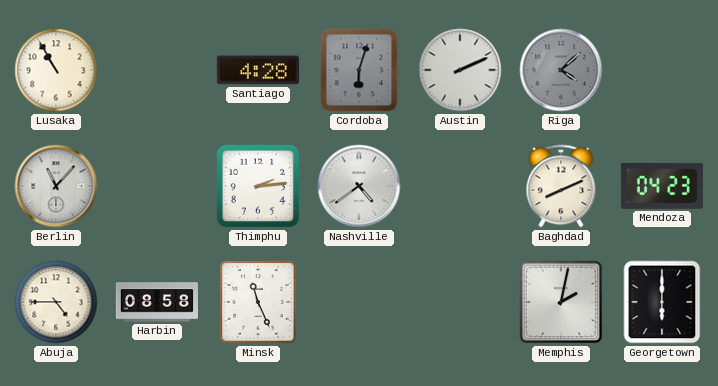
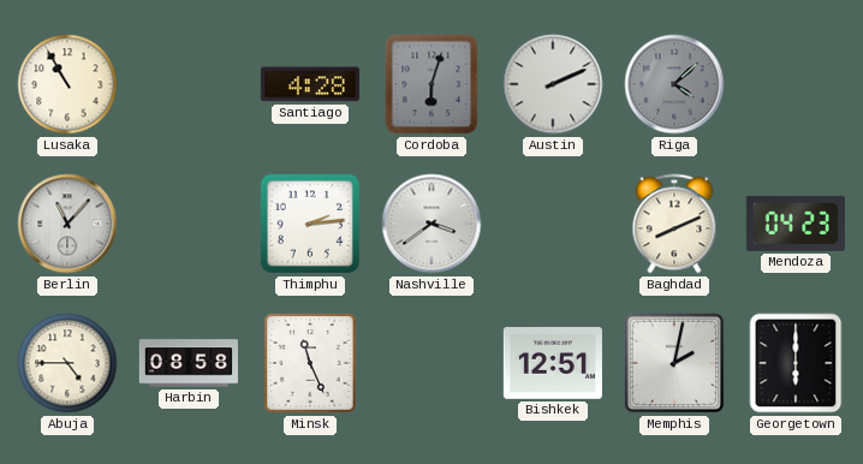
Nashville: 4:39 -> 3:39
Bishkek: none -> 12:51
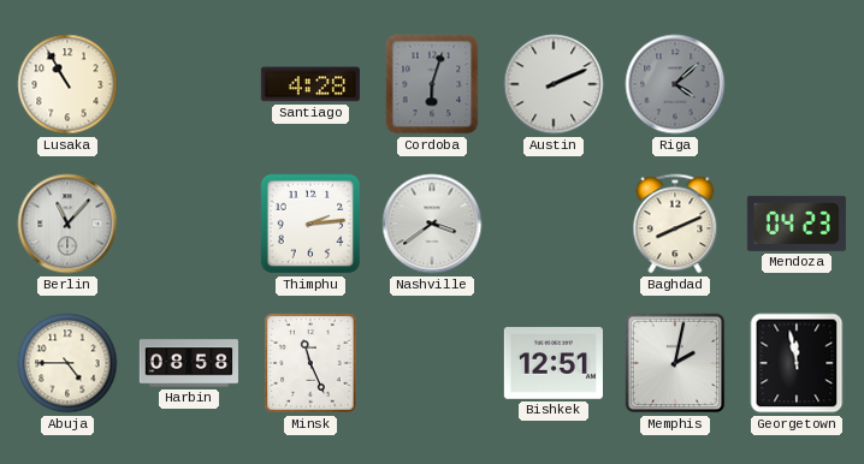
Georgetown: 6:00 -> 11:58
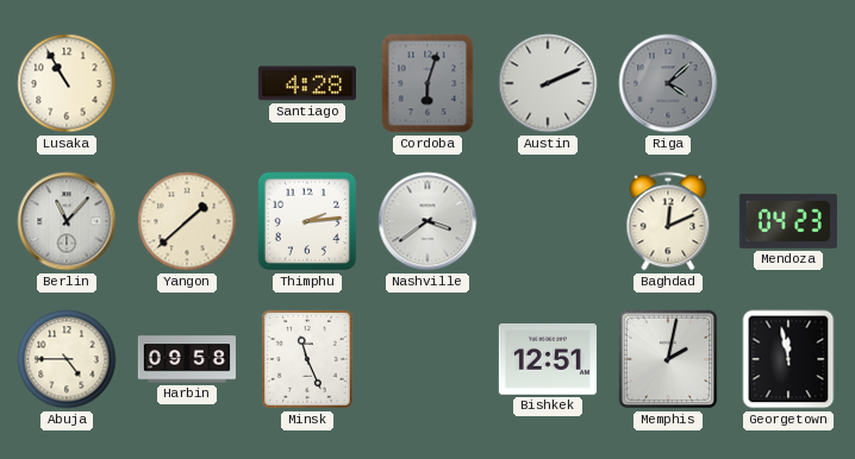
Yangon: none -> 1:38
Baghdad: 8:11 -> 12:11
Harbin: 08:58 -> 09:58
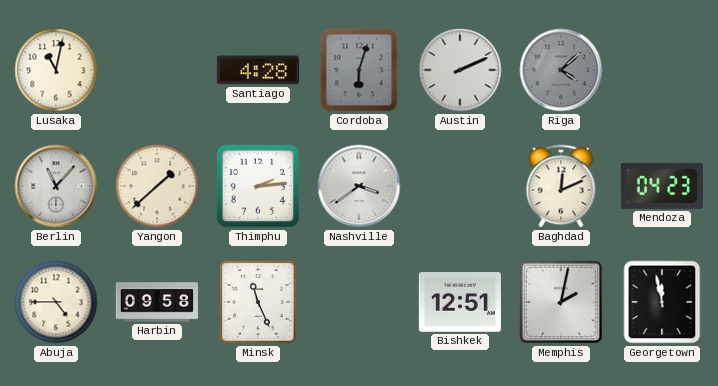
Lusaka: 10:55 -> 11:02
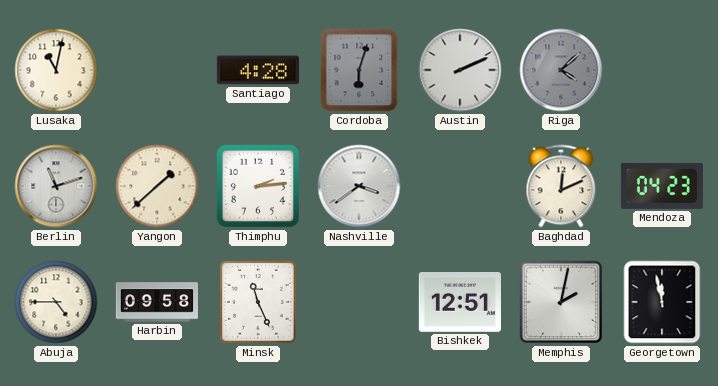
Berlin: 11:07 -> 11:12
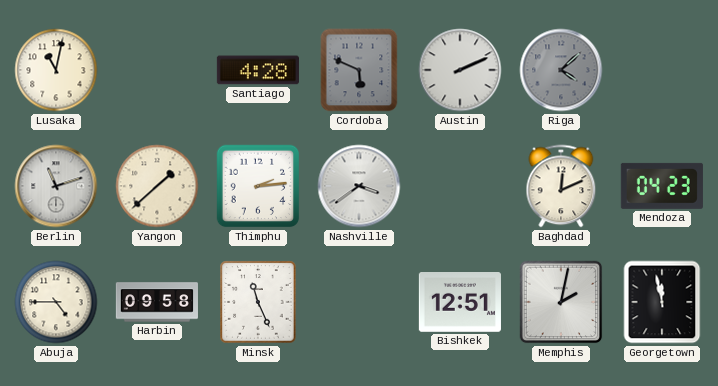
Cordoba: 6:03 -> 5:49
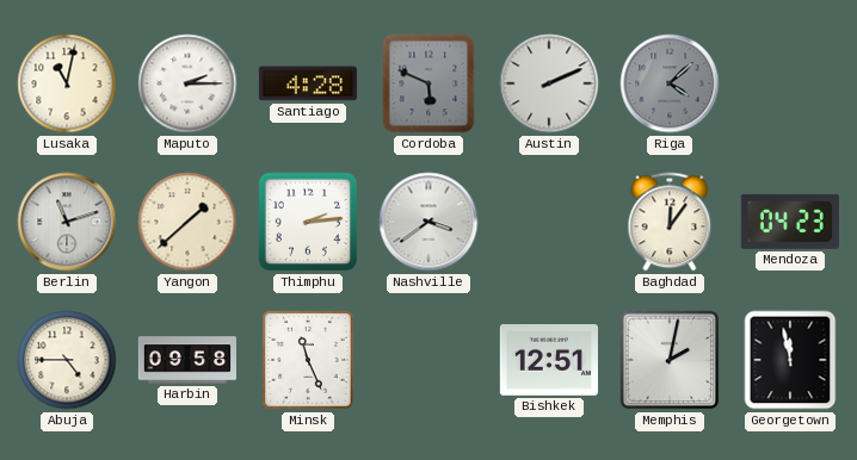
Maputo: none -> 2:15
Baghdad: 12:11 -> 12:06
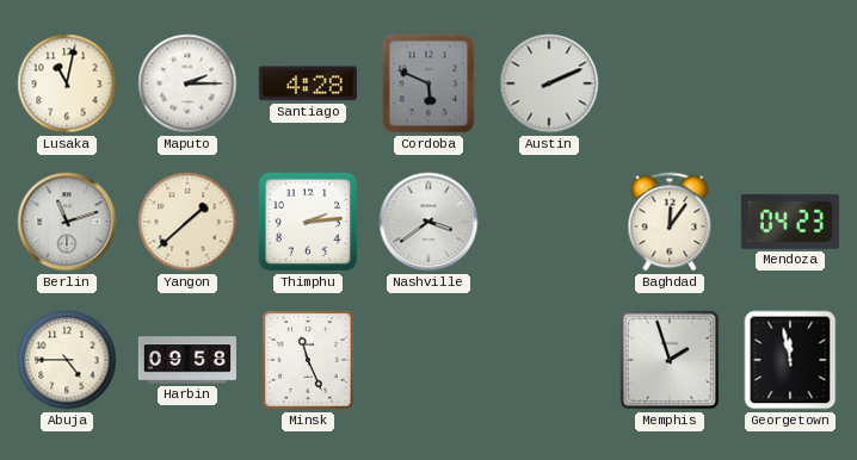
Riga: 4:08 -> none
Bishkek: 12:51 -> none
Memphis: 2:02 -> 1:57
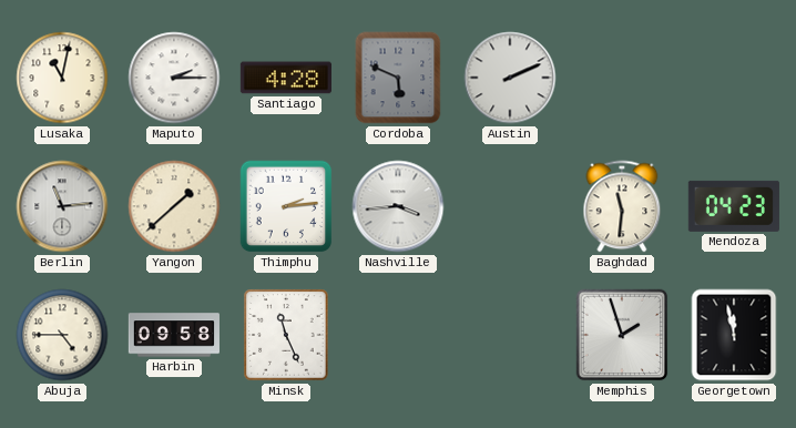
Berlin: 11:12 -> 11:14
Nashville: 3:39 -> 3:44
Baghdad: 12:06 -> 11:31
